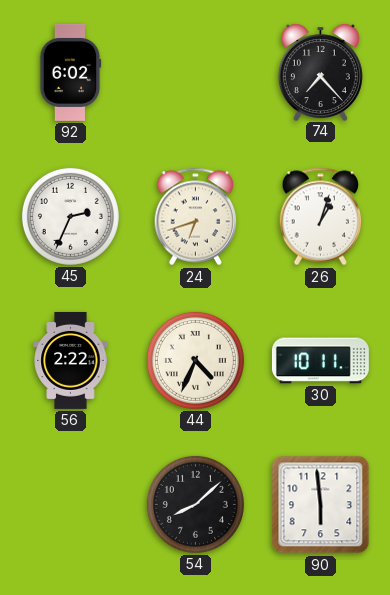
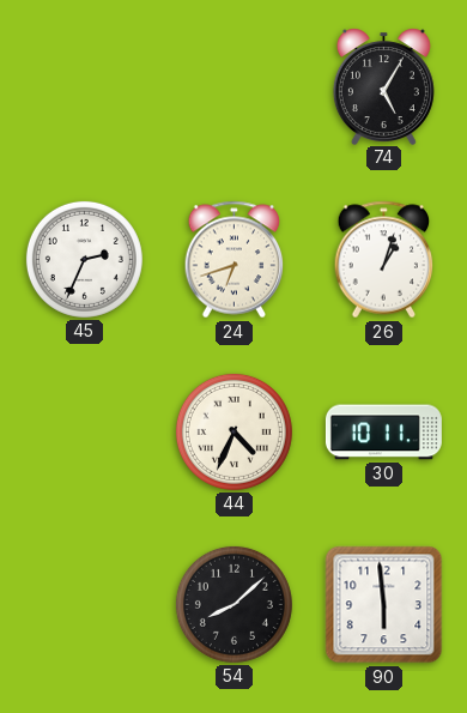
92: 6:02 -> none
74: 7:23 -> 5:05
56: 2:22 -> none
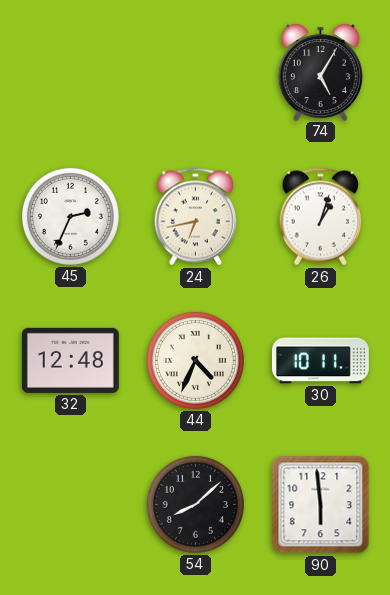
24: 6:42 -> 6:43
32: none -> 12:48
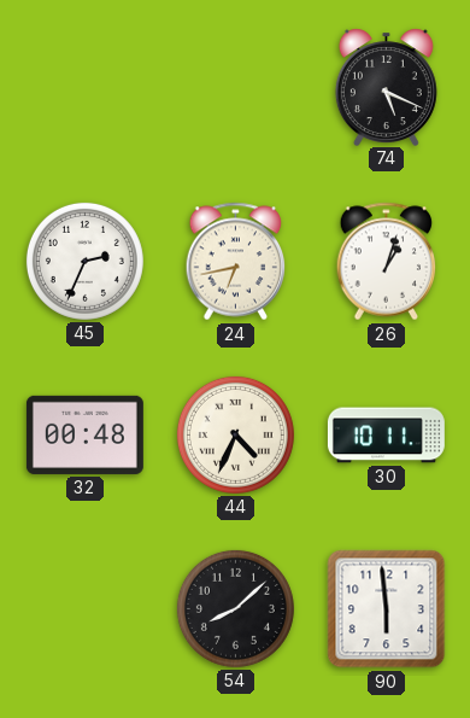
74: 5:05 -> 5:19
32: 12:48 -> 00:48
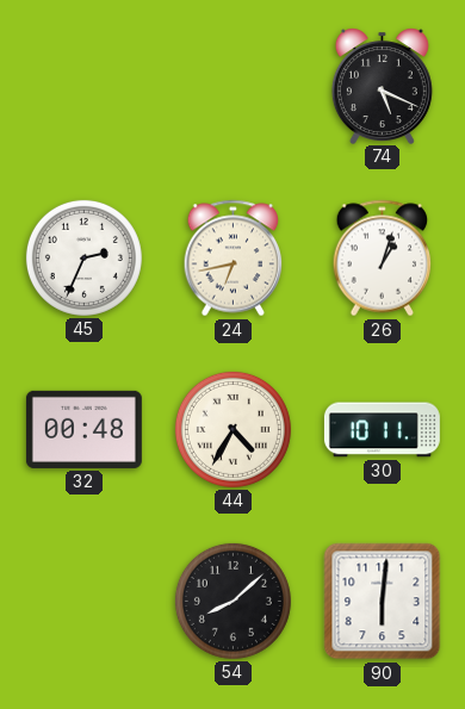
44: 4:34 -> 4:35
90: 5:59 -> 6:01
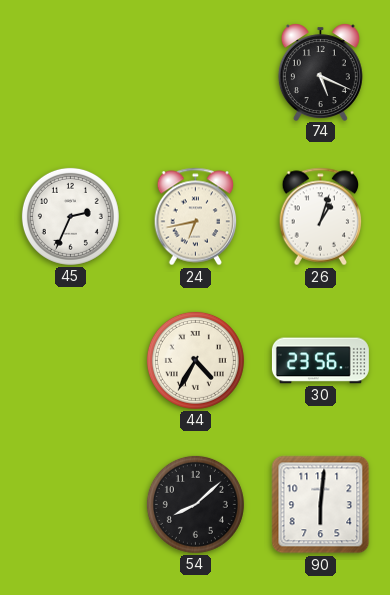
32: 00:48 -> none
30: 10:11 -> 23:56
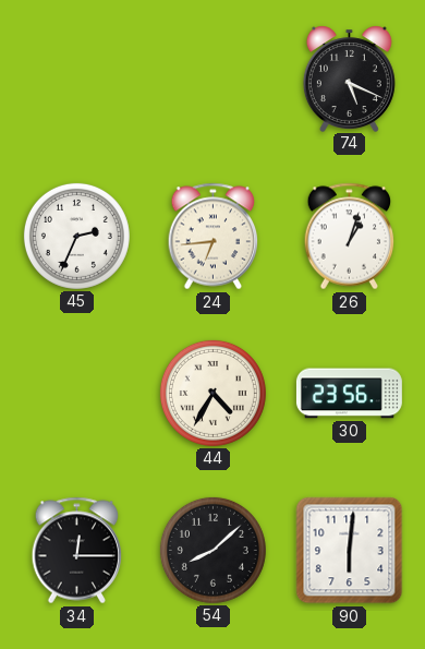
24: 6:43 -> 6:44
34: none -> 12:15
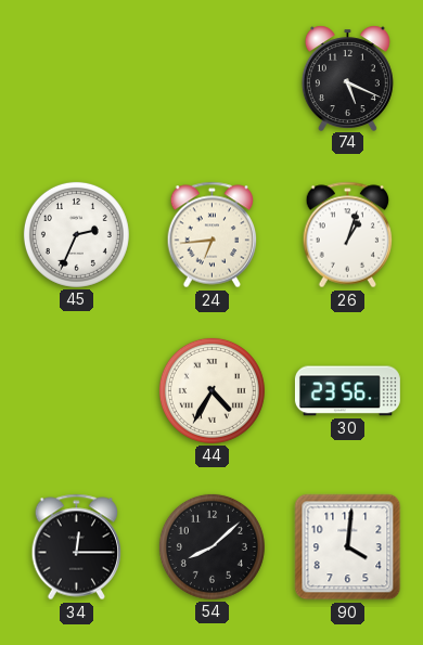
90: 6:01 -> 4:01
